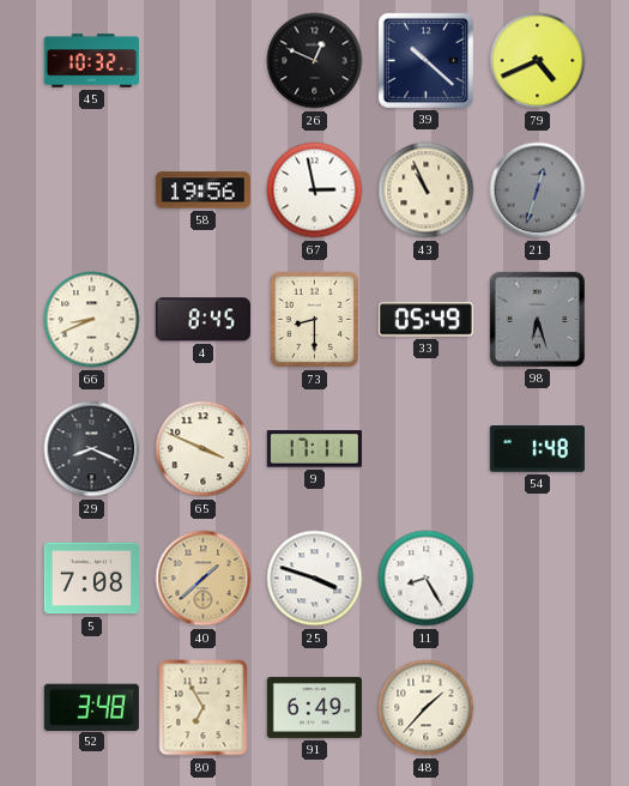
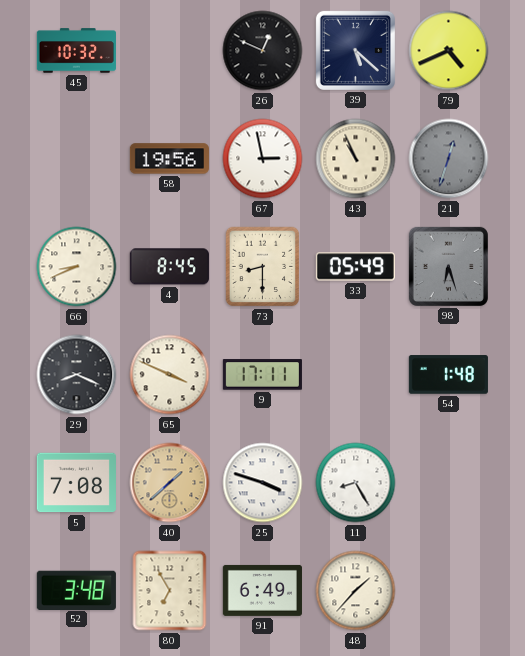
39: 10:22 -> 5:22
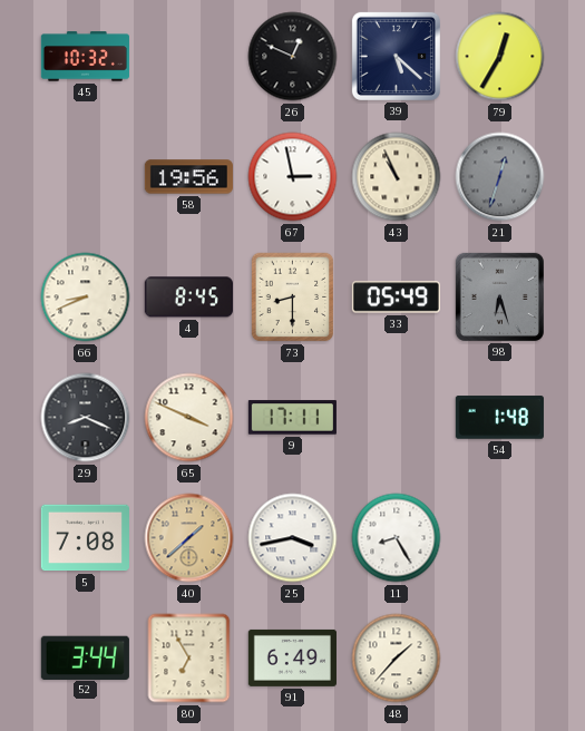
79: 4:41 -> 12:35
25: 3:48 -> 3:43
52: 3:48 -> 3:44
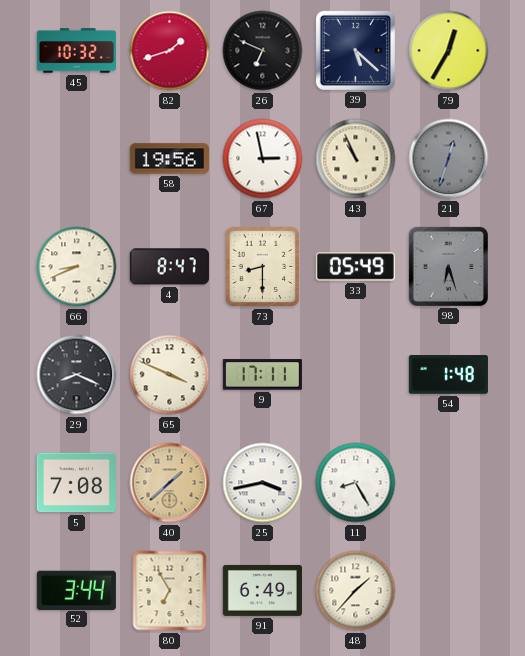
82: none -> 1:42
26: 12:49 -> 6:49
4: 8:45 -> 8:47
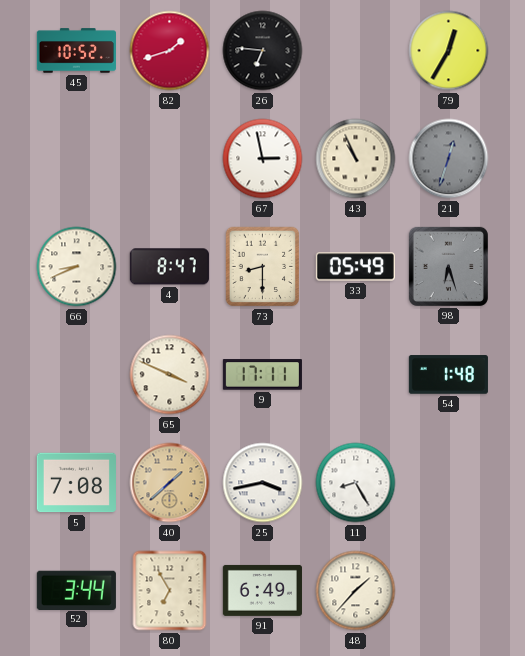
45: 10:32 -> 10:52
26: 6:49 -> 6:46
39: 5:22 -> none
58: 19:56 -> none
29: 8:19 -> none
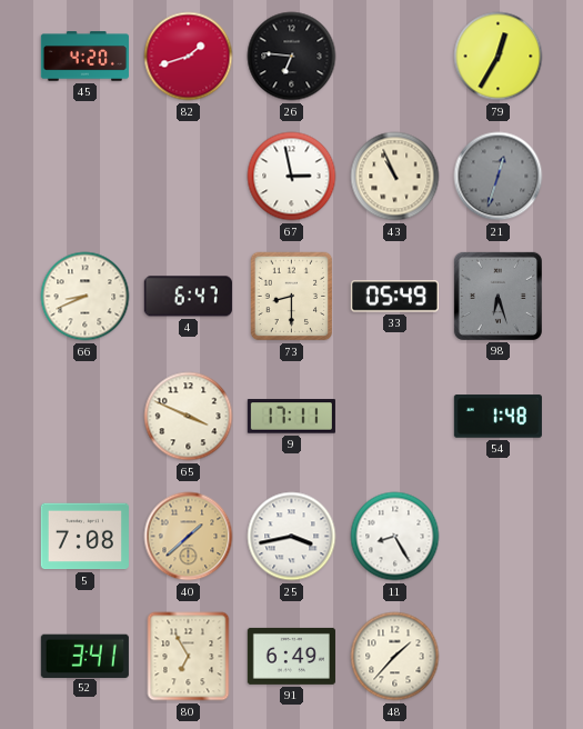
45: 10:52 -> 4:20
4: 8:47 -> 6:47
52: 3:44 -> 3:41
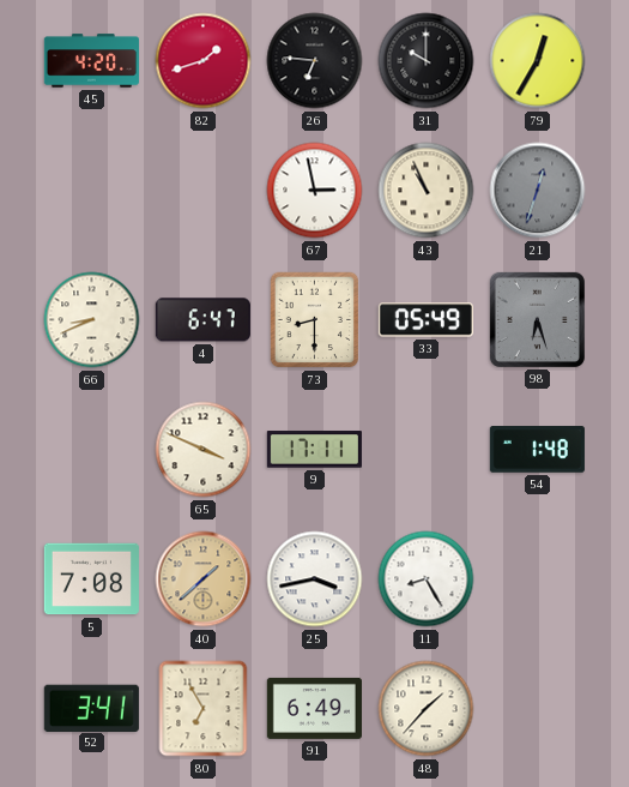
31: none -> 10:00
